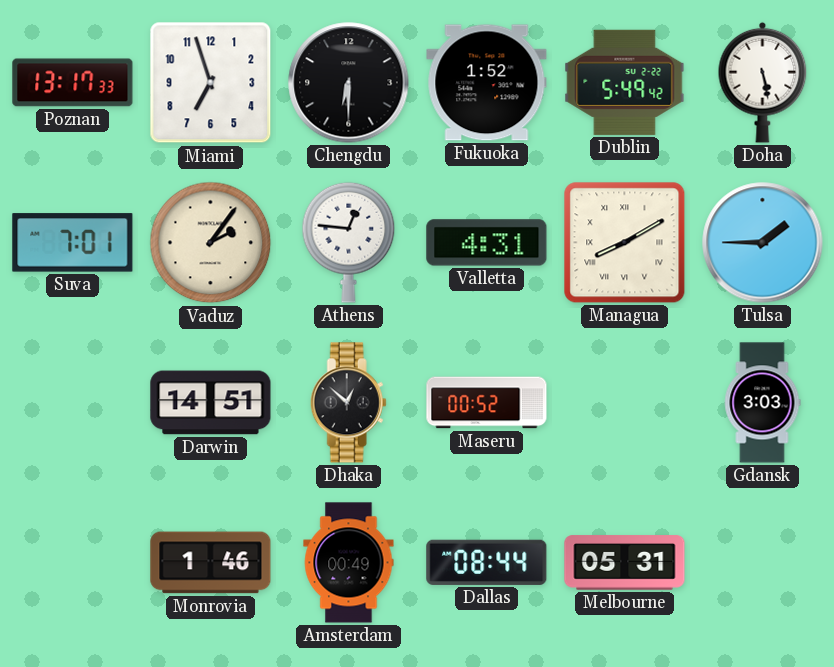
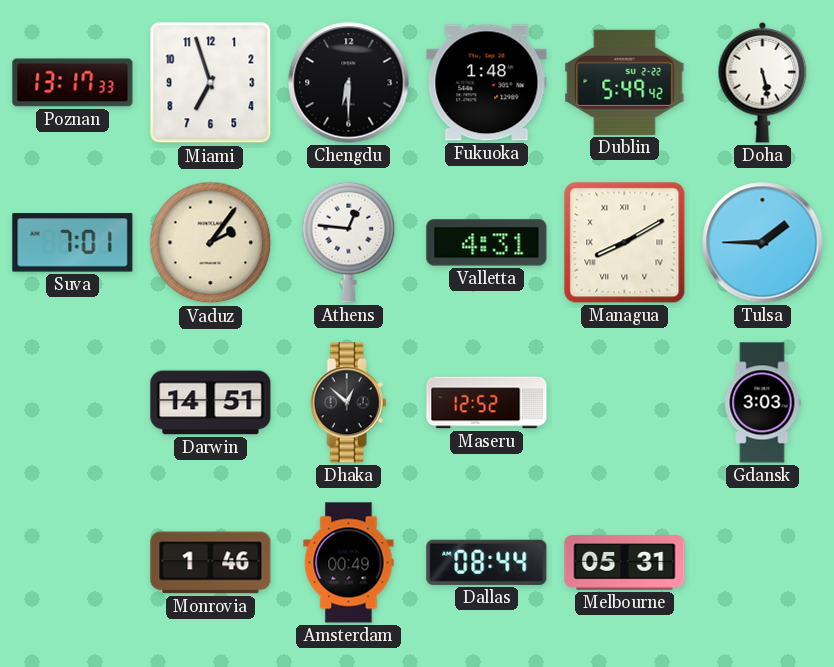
Fukuoka: 1:52 -> 1:48
Maseru: 00:52 -> 12:52
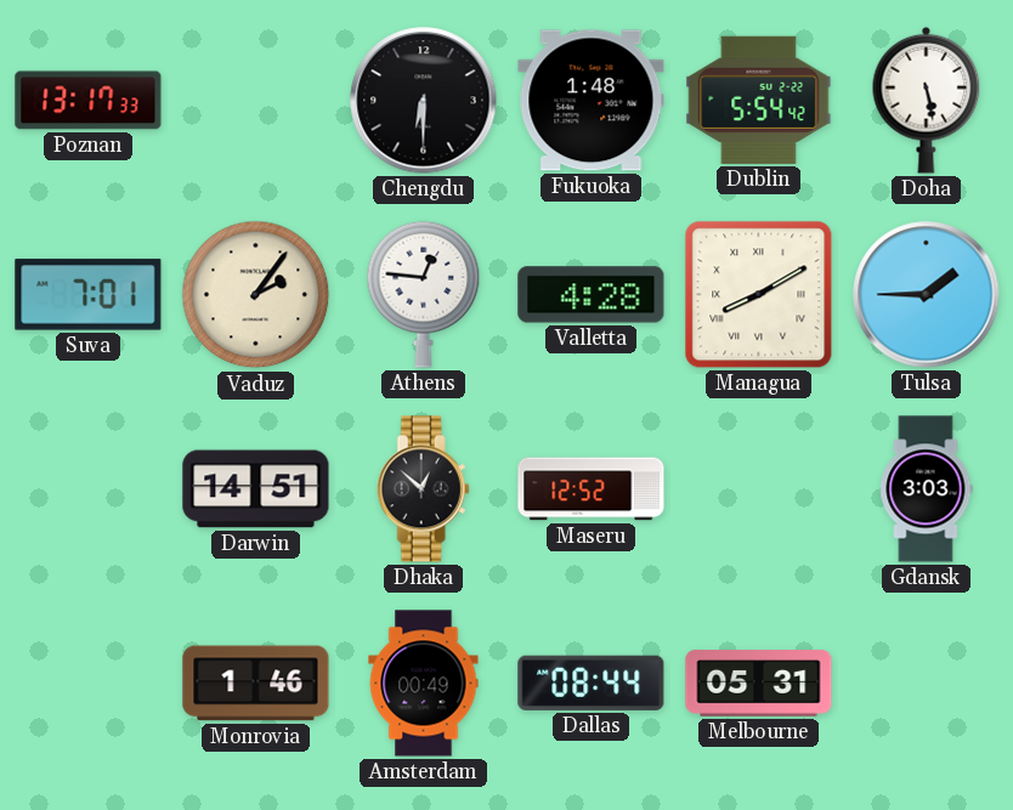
Miami: 6:57 -> none
Dublin: 5:49 -> 5:54
Valletta: 4:31 -> 4:28
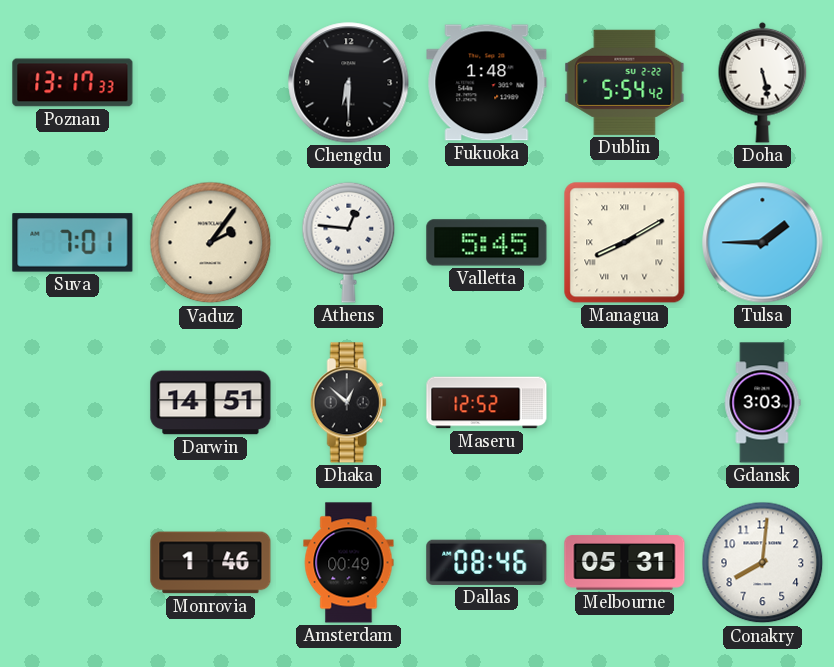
Valletta: 4:28 -> 5:45
Dallas: 08:44 -> 08:46
Conakry: none -> 8:01
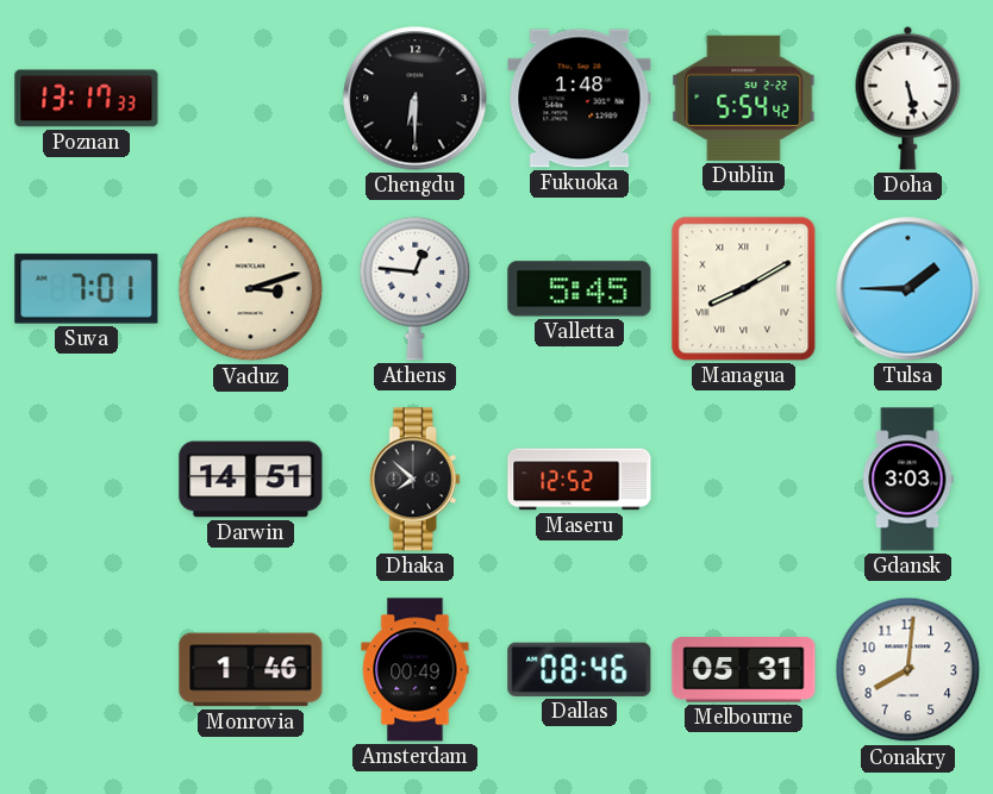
Vaduz: 2:06 -> 3:12
Dhaka: 12:52 -> 7:52
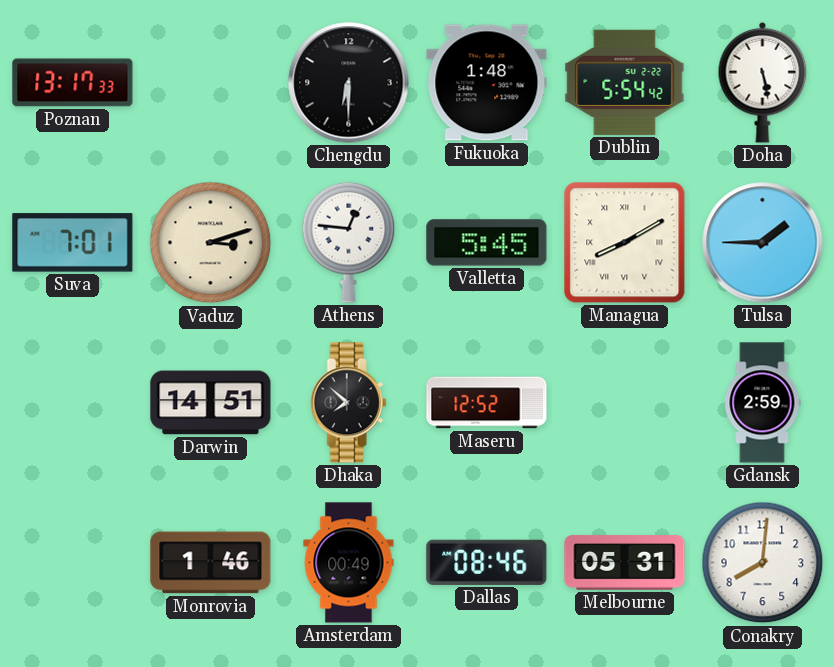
Gdansk: 3:03 -> 2:59
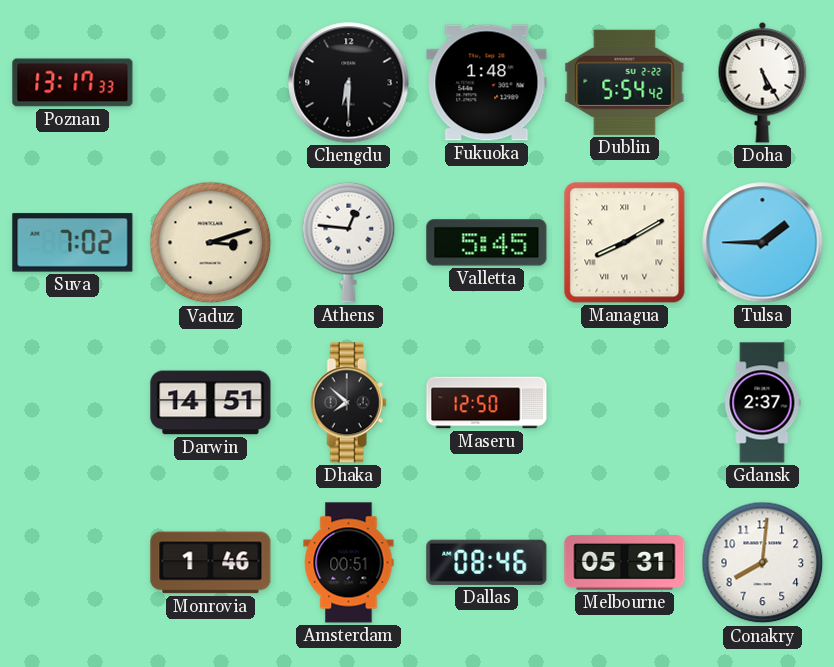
Doha: 5:28 -> 5:25
Suva: 7:01 -> 7:02
Maseru: 12:52 -> 12:50
Gdansk: 2:59 -> 2:37
Amsterdam: 00:49 -> 00:51
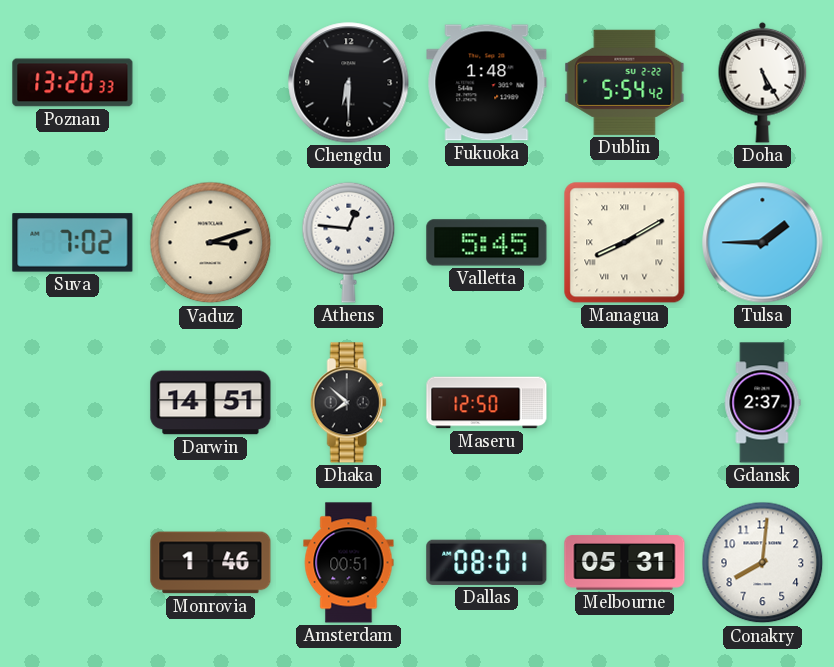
Poznan: 13:17 -> 13:20
Dallas: 08:46 -> 08:01
